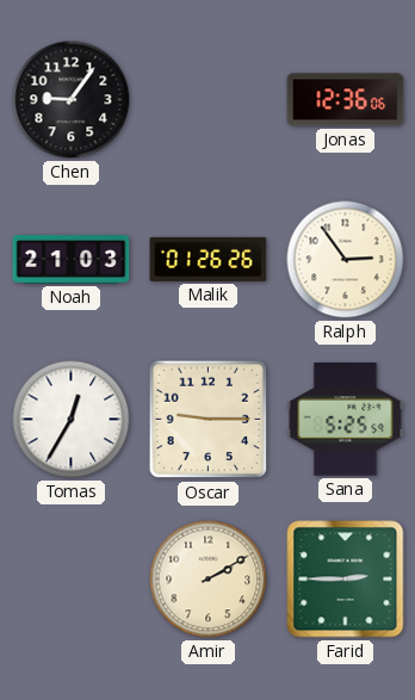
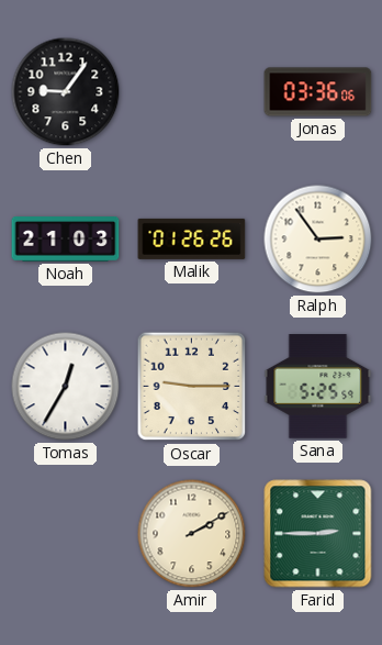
Jonas: 12:36 -> 03:36
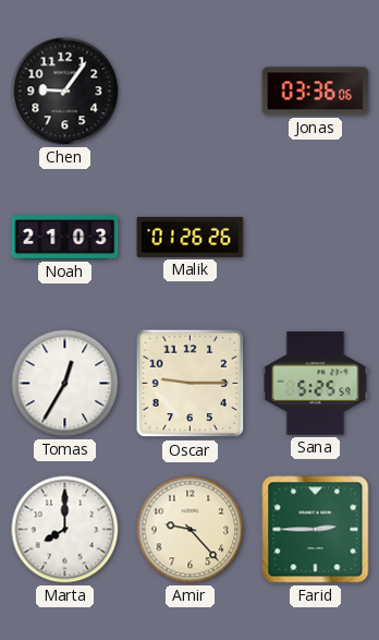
Ralph: 2:54 -> none
Marta: none -> 8:00
Amir: 2:10 -> 9:23
